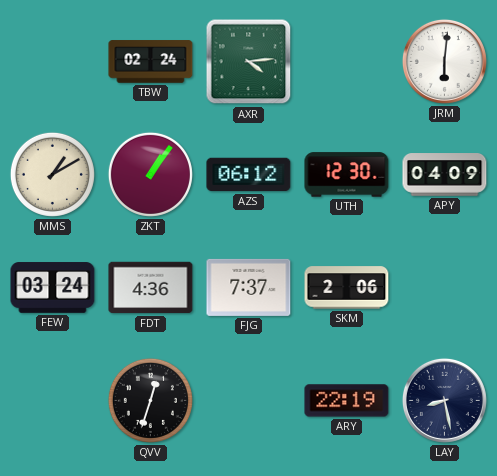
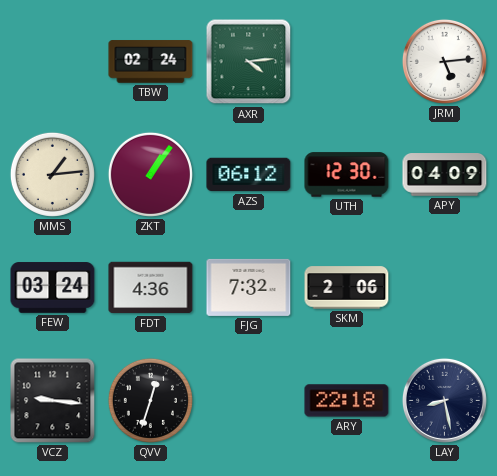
JRM: 6:01 -> 5:14
MMS: 1:10 -> 1:14
FJG: 7:37 -> 7:32
VCZ: none -> 9:16
ARY: 22:19 -> 22:18
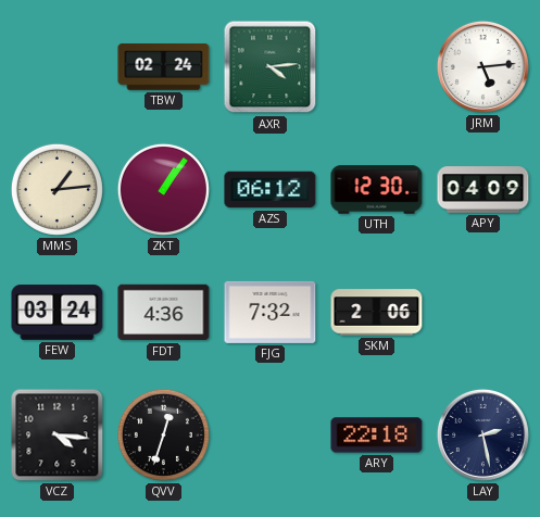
VCZ: 9:16 -> 4:16
LAY: 8:28 -> 2:28
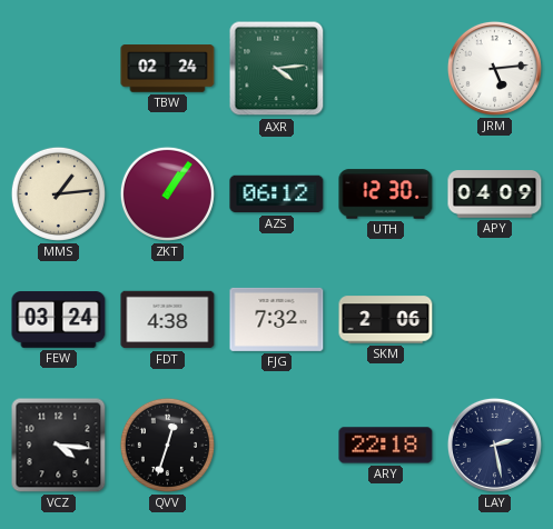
FDT: 4:36 -> 4:38
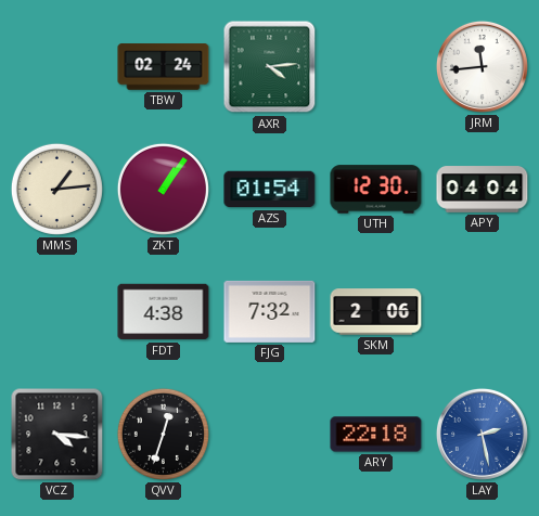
JRM: 5:14 -> 11:44
AZS: 06:12 -> 01:54
APY: 04:09 -> 04:04
FEW: 03:24 -> none
LAY dial: navy -> blue
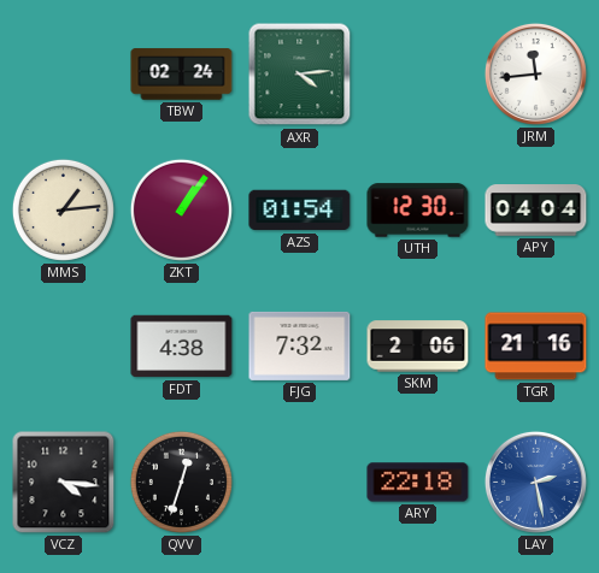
TGR: none -> 21:16
